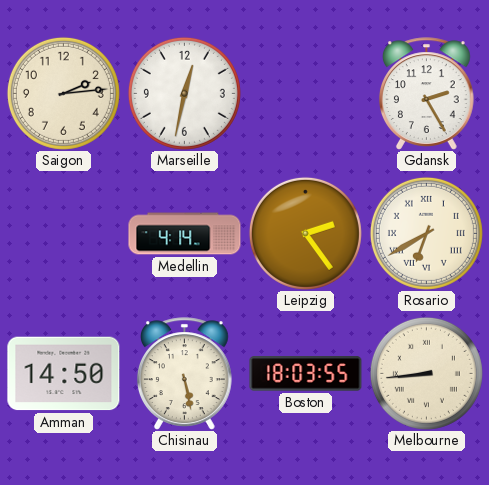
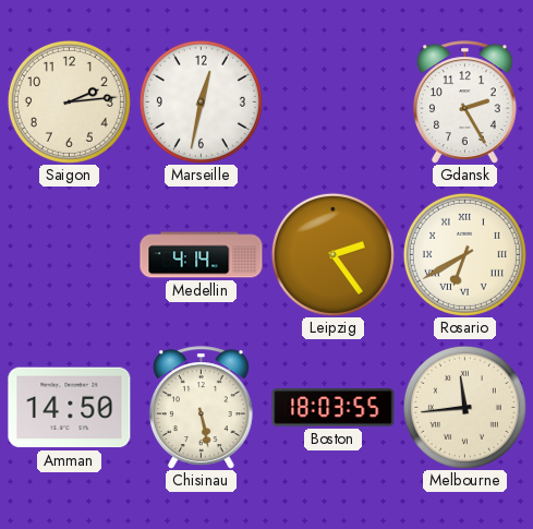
Melbourne: 8:44 -> 11:44
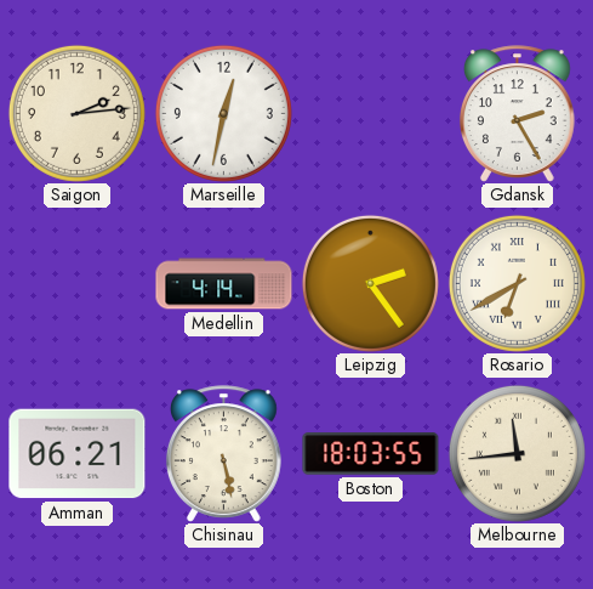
Amman: 14:50 -> 06:21
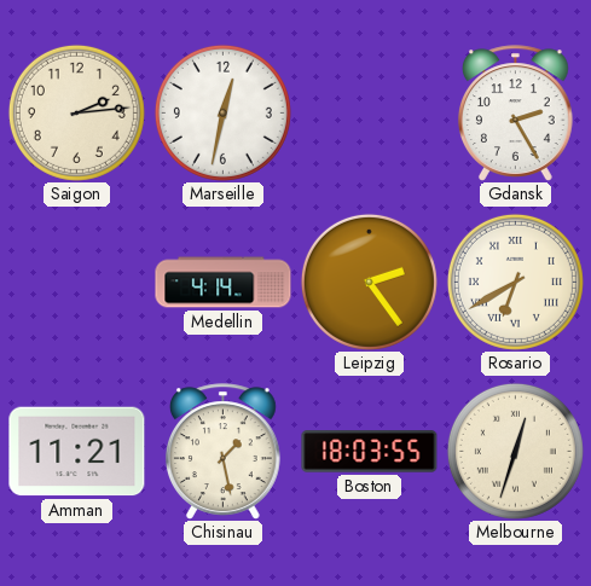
Amman: 06:21 -> 11:21
Chisinau: 5:28 -> 1:28
Melbourne: 11:44 -> 12:33
